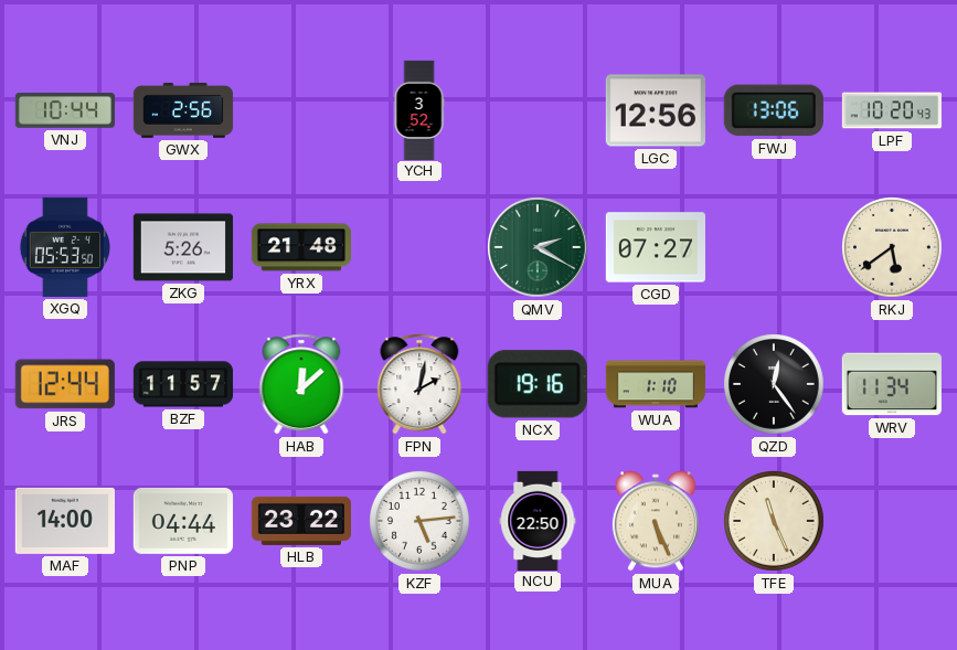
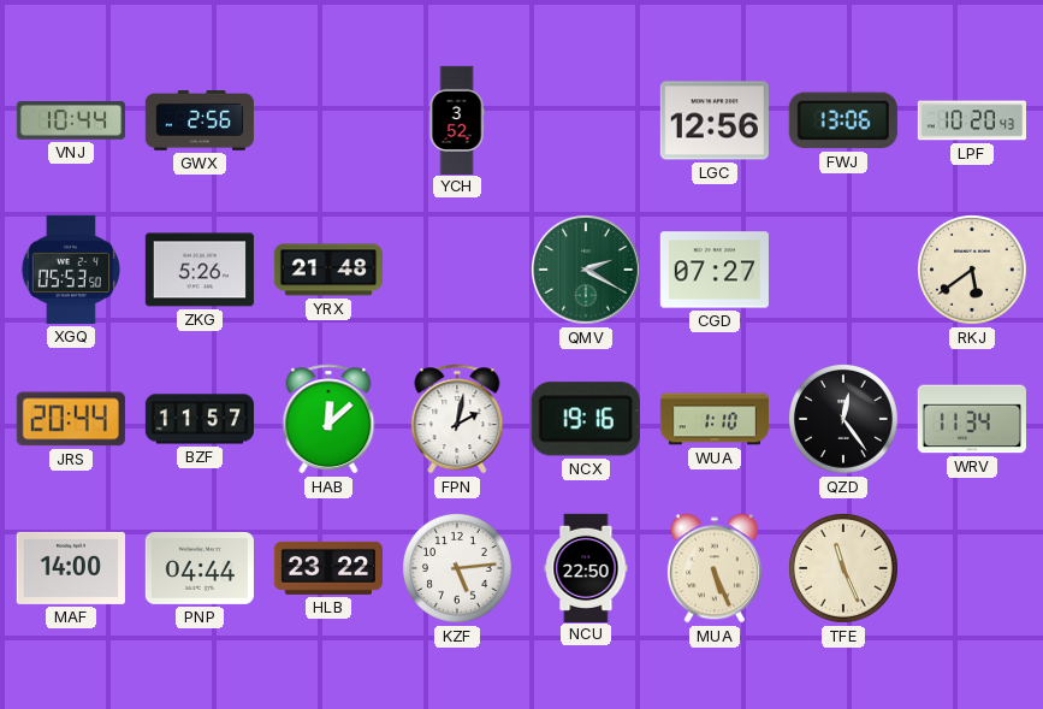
JRS: 12:44 -> 20:44
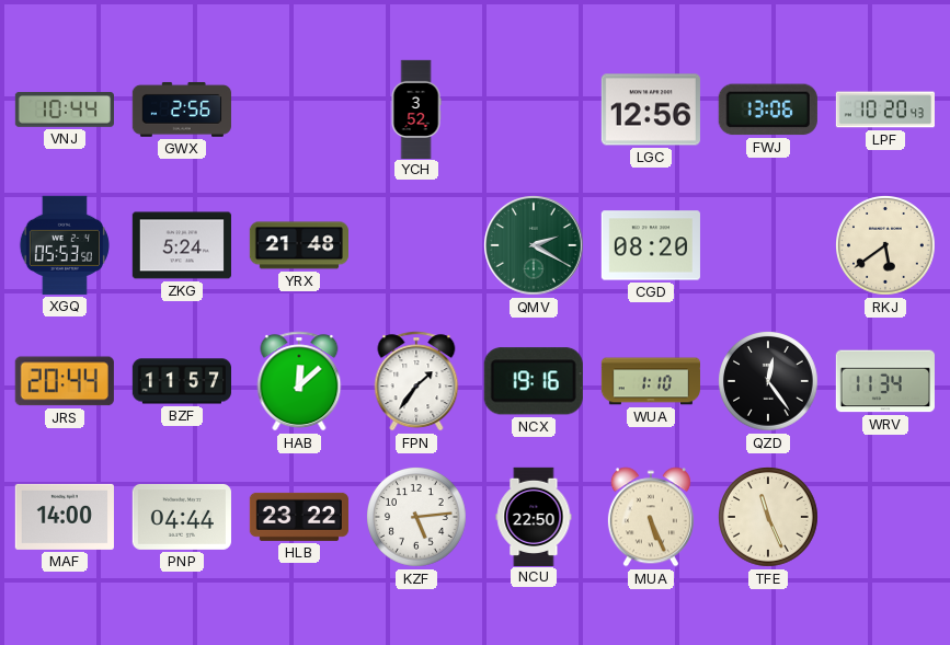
ZKG: 5:26 -> 5:24
CGD: 07:27 -> 08:20
FPN: 2:02 -> 1:36
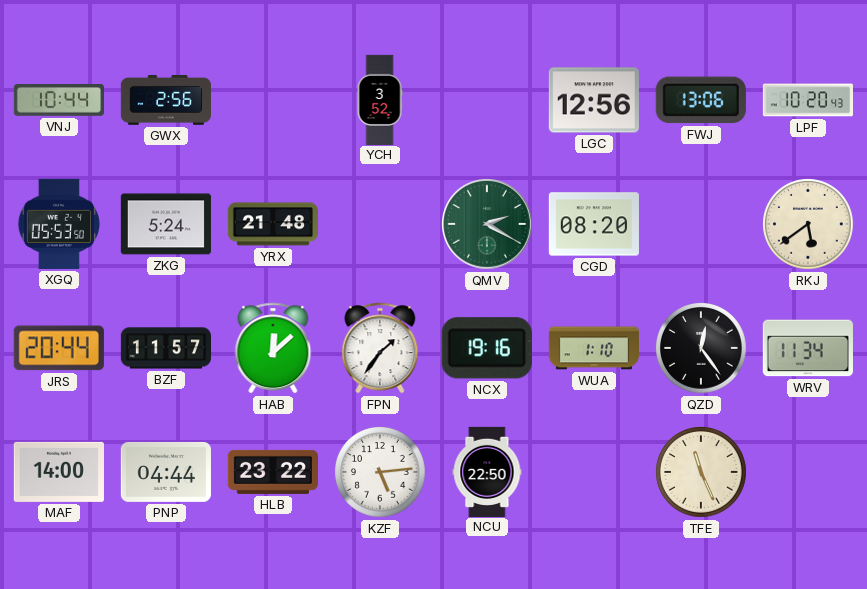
MUA: 5:26 -> none
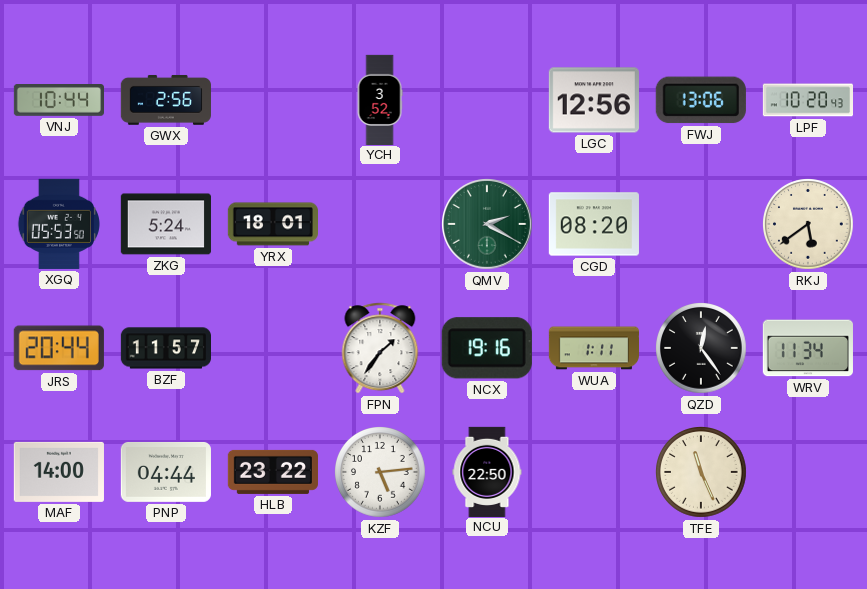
YRX: 21:48 -> 18:01
HAB: 12:08 -> none
WUA: 1:10 -> 1:11
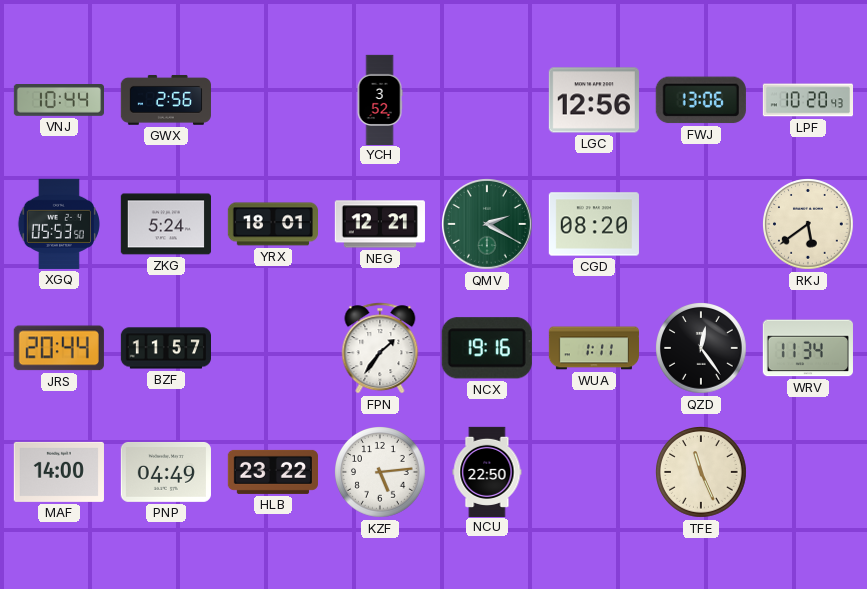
NEG: none -> 12:21
PNP: 04:44 -> 04:49
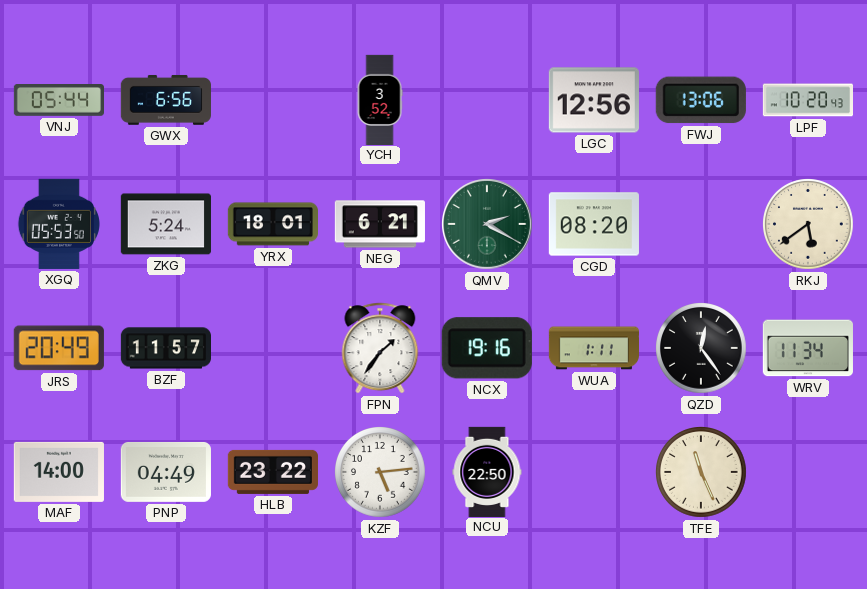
VNJ: 10:44 -> 05:44
GWX: 2:56 -> 6:56
NEG: 12:21 -> 6:21
JRS: 20:44 -> 20:49
